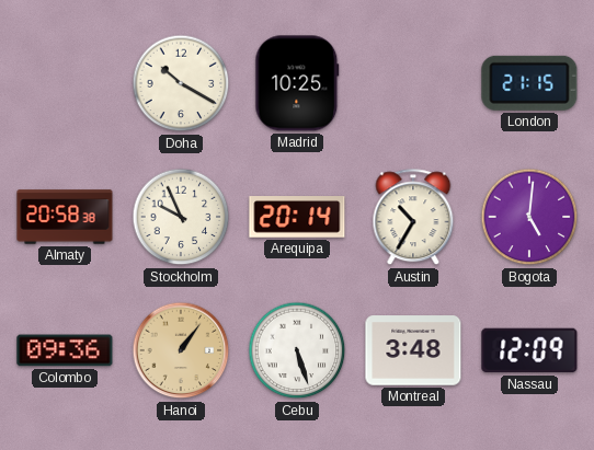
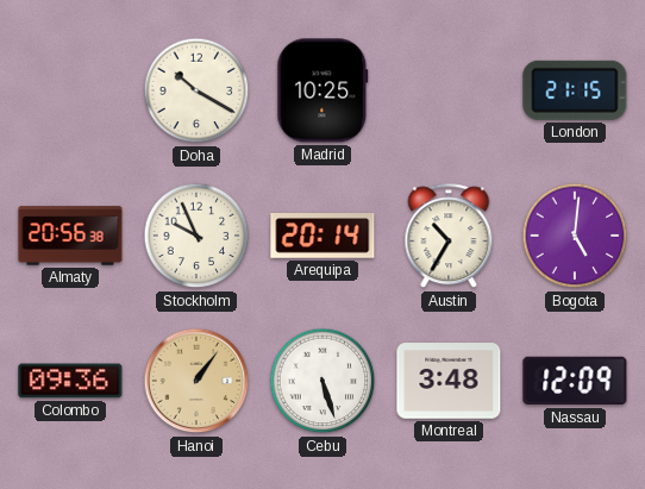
Almaty: 20:58 -> 20:56
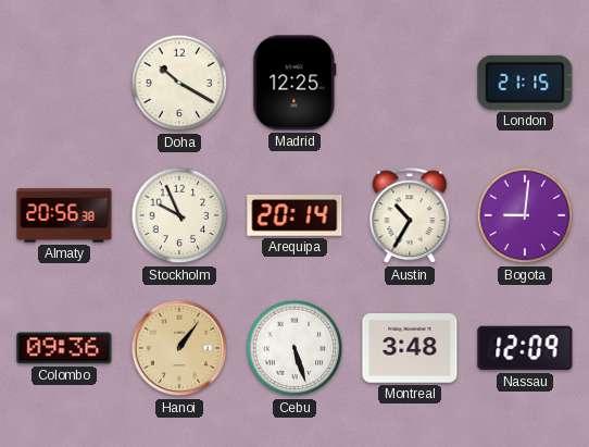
Madrid: 10:25 -> 12:25
Bogota: 5:01 -> 9:01
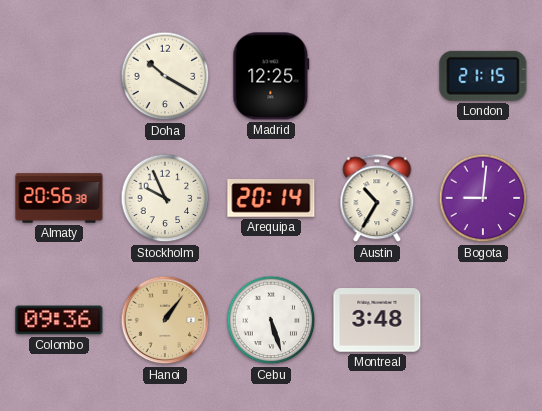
Nassau: 12:09 -> none
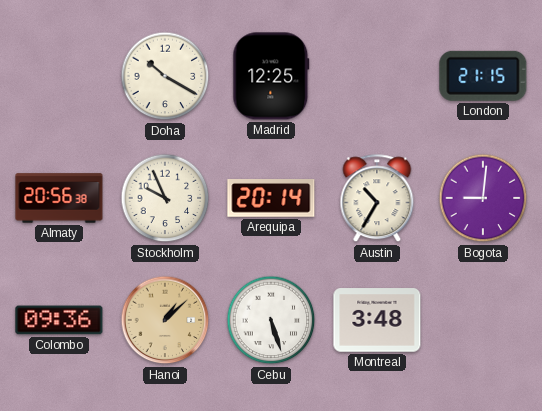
Hanoi: 1:06 -> 1:08
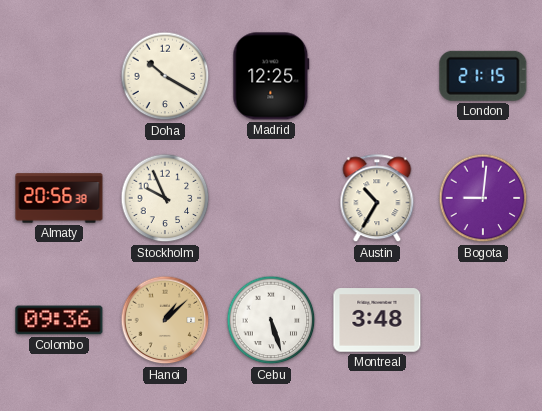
Arequipa: 20:14 -> none
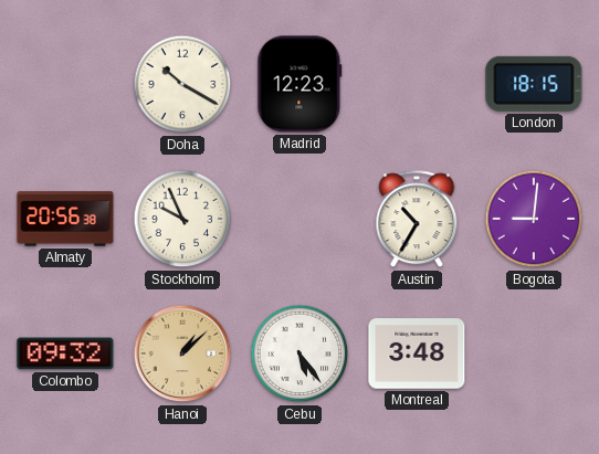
Madrid: 12:25 -> 12:23
London: 21:15 -> 18:15
Colombo: 09:36 -> 09:32
Cebu: 5:27 -> 5:24
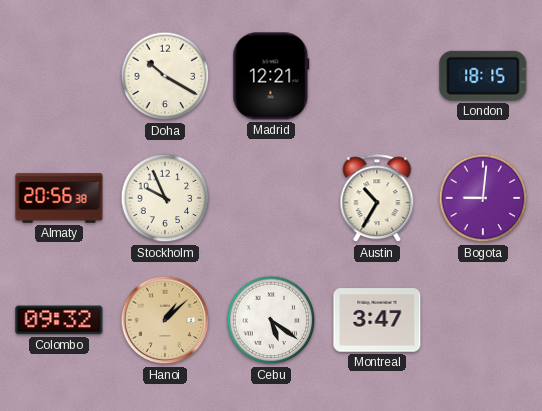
Madrid: 12:23 -> 12:21
Cebu: 5:24 -> 5:21
Montreal: 3:48 -> 3:47
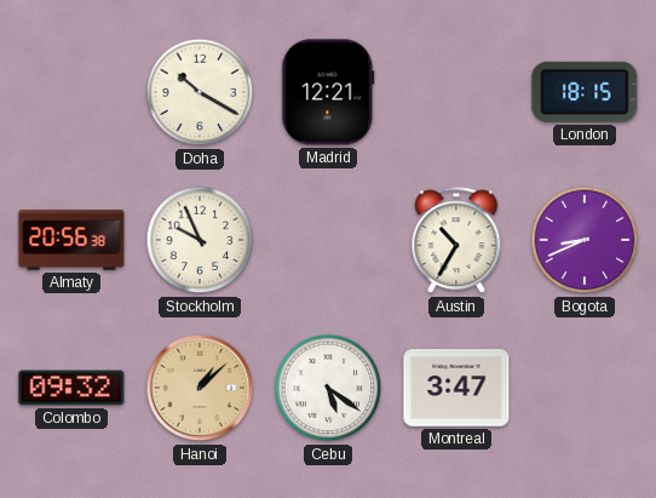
Bogota: 9:01 -> 8:41
